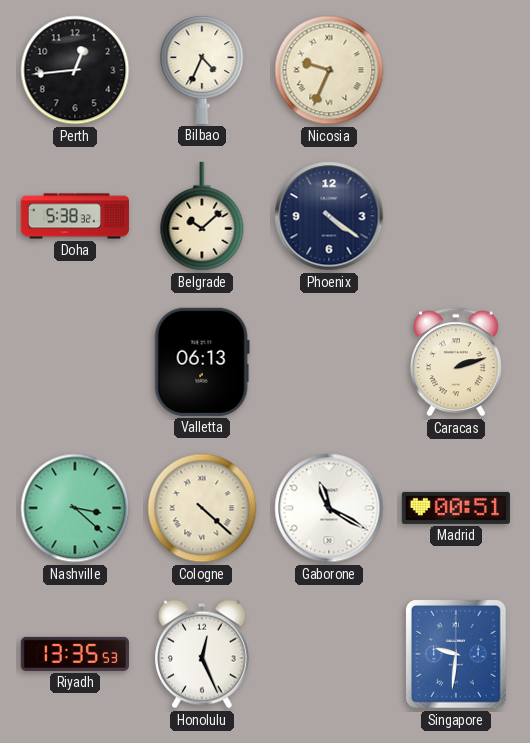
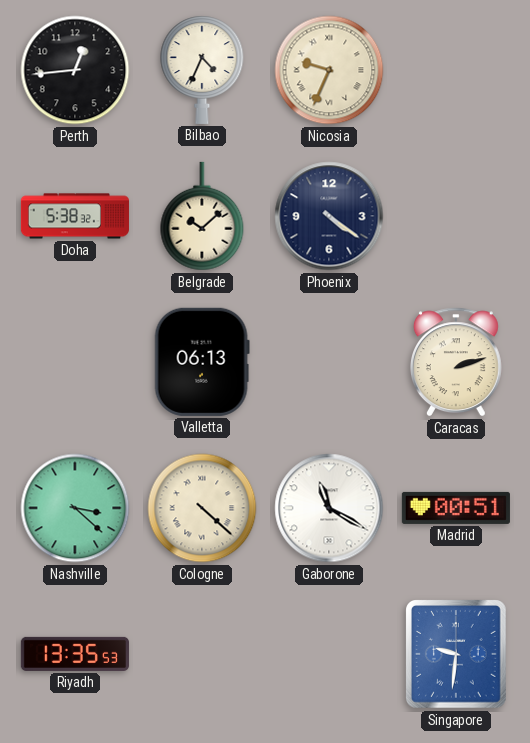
Honolulu: 12:26 -> none
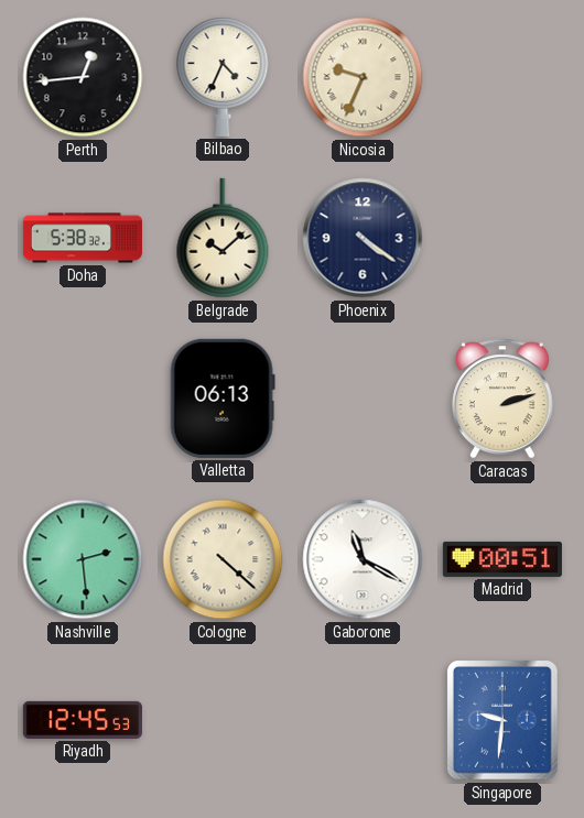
Nashville: 3:22 -> 2:29
Riyadh: 13:35 -> 12:45
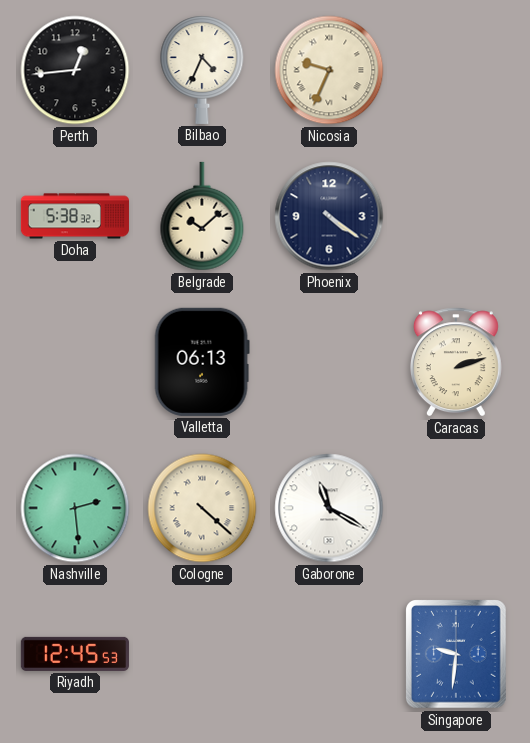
Madrid: 00:51 -> none
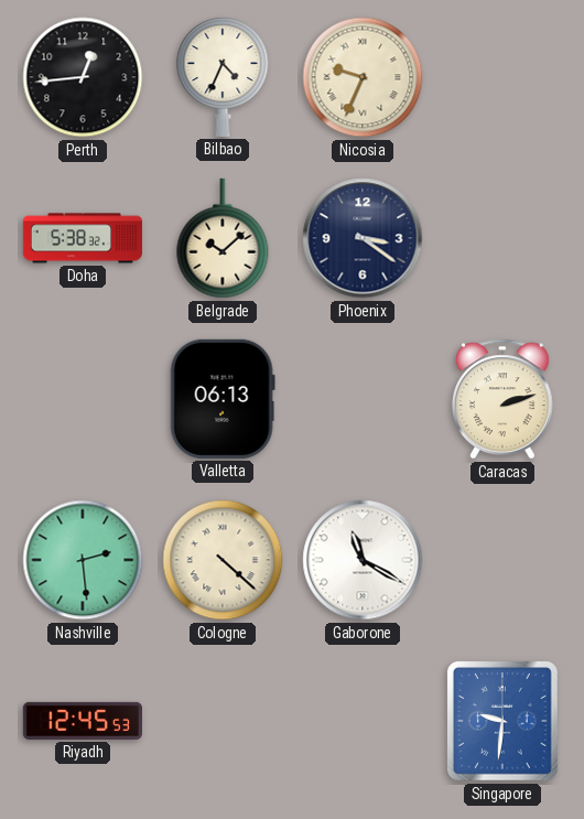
Phoenix: 4:21 -> 3:21
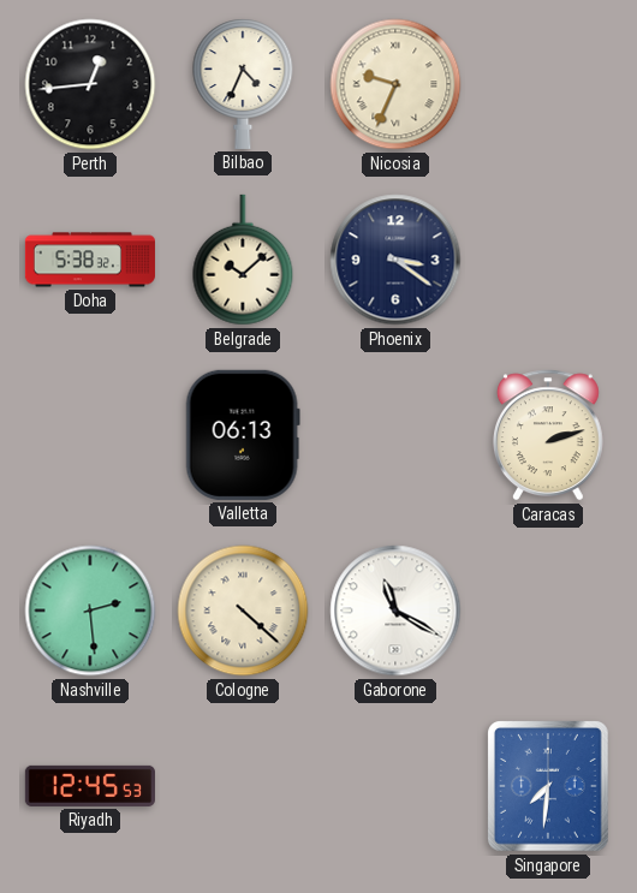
Singapore: 9:31 -> 7:31
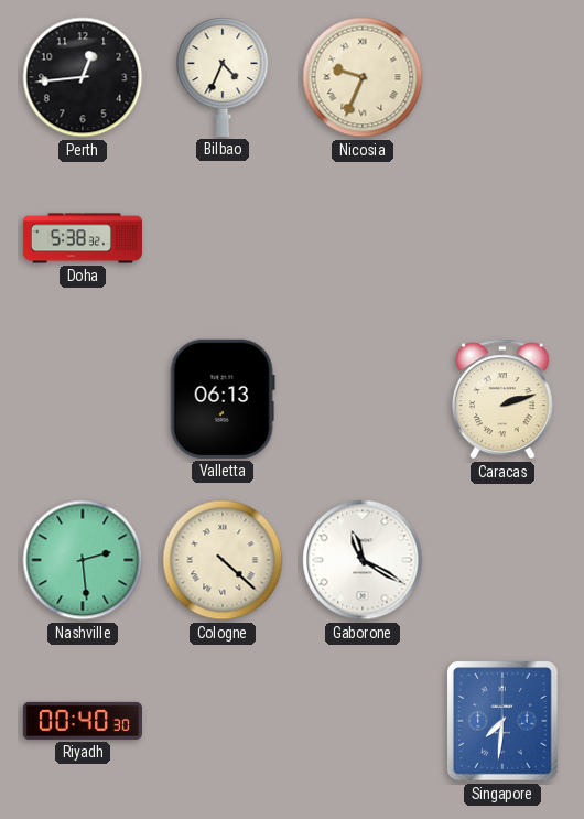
Belgrade: 10:08 -> none
Phoenix: 3:21 -> none
Riyadh: 12:45 -> 00:40
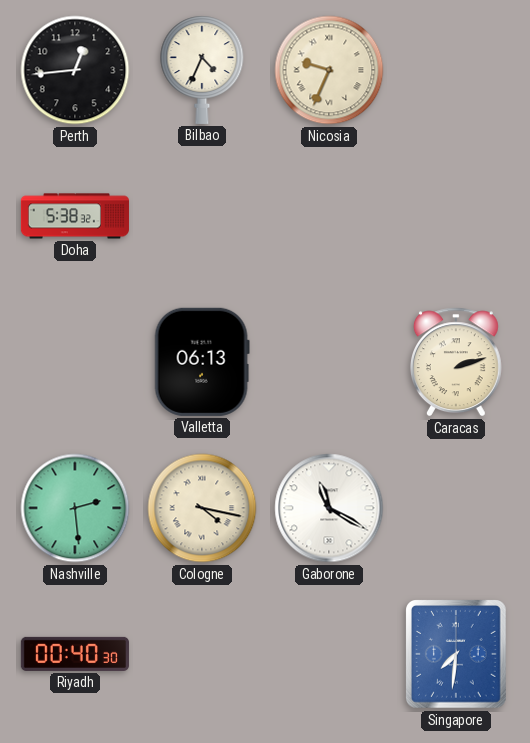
Cologne: 4:22 -> 4:17
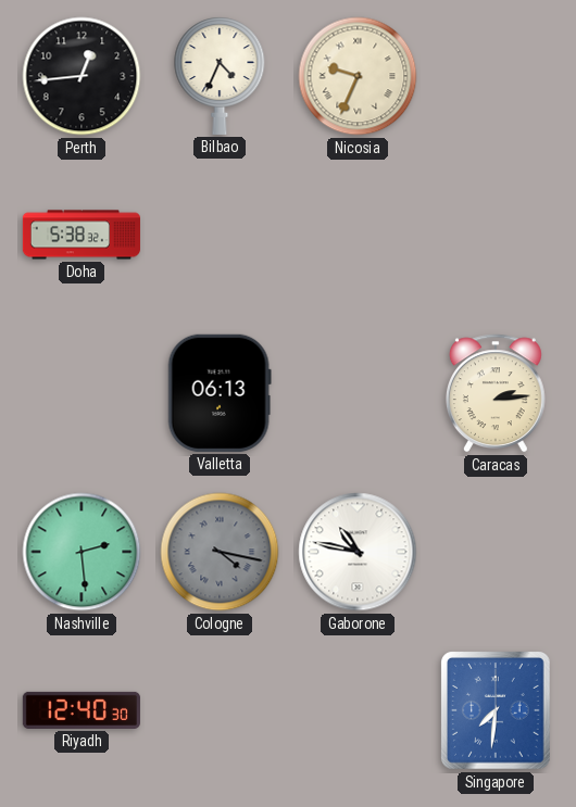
Caracas: 2:12 -> 2:14
Cologne dial: cream -> grey
Gaborone: 11:20 -> 10:47
Riyadh: 00:40 -> 12:40
